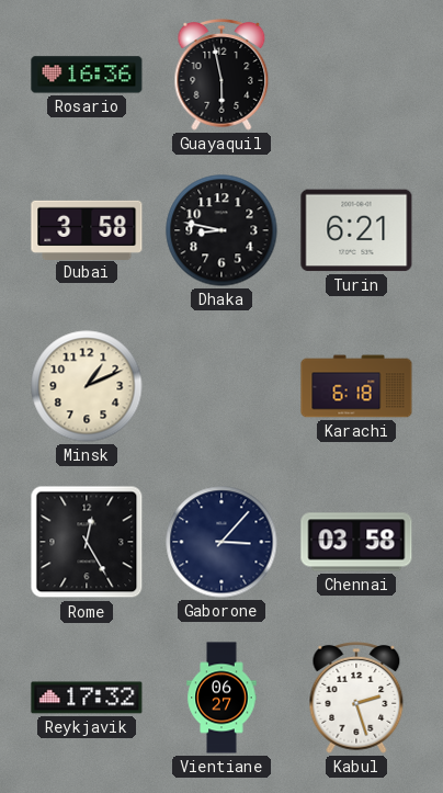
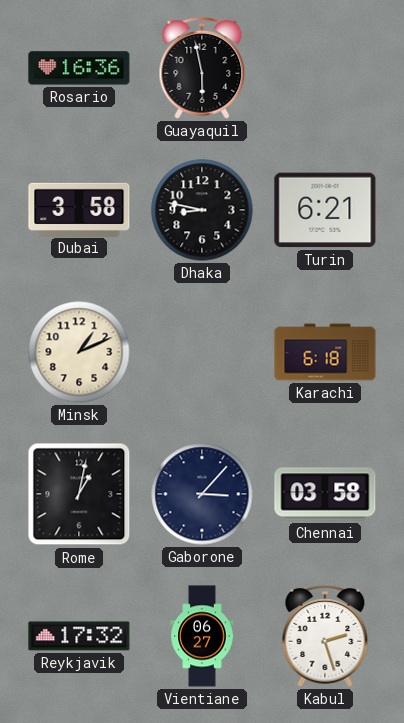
Rome: 12:25 -> 1:02
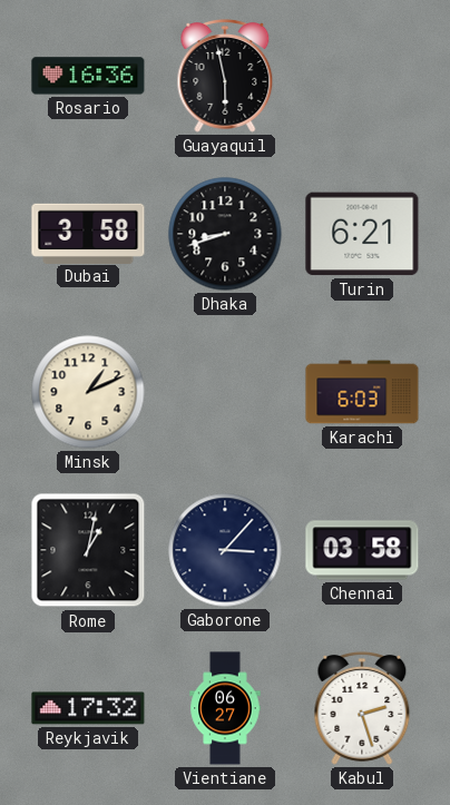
Dhaka: 8:47 -> 8:42
Karachi: 6:18 -> 6:03
